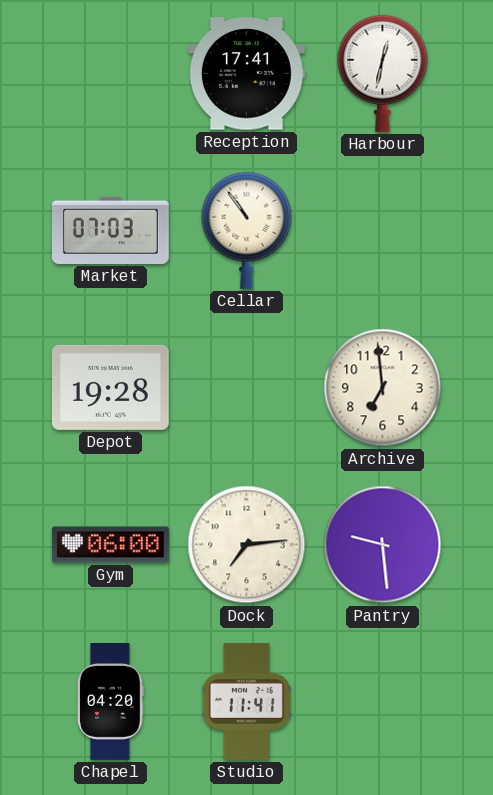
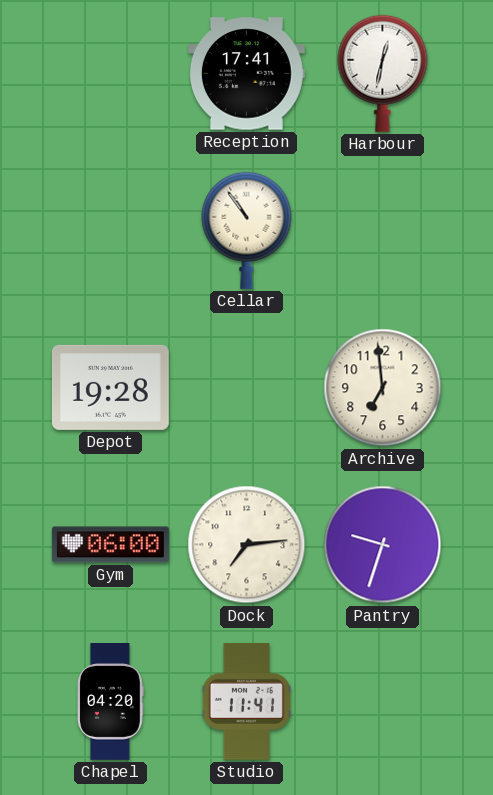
Market: 07:03 -> none
Pantry: 9:29 -> 9:33
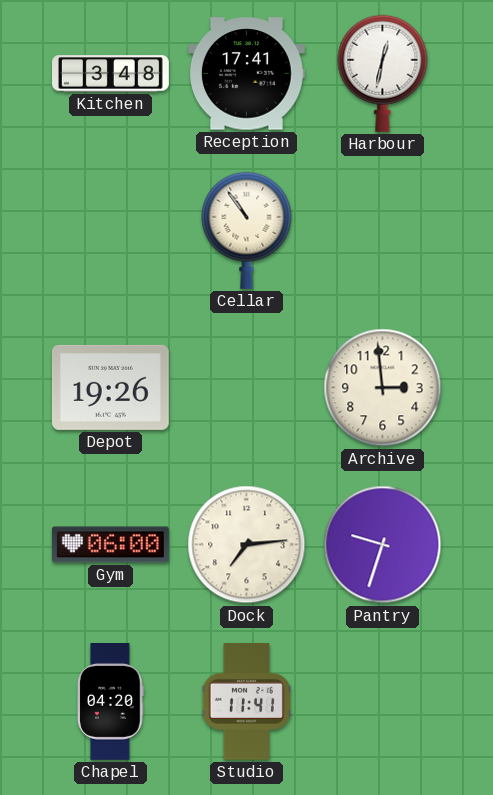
Kitchen: none -> 3:48
Depot: 19:28 -> 19:26
Archive: 6:59 -> 2:59
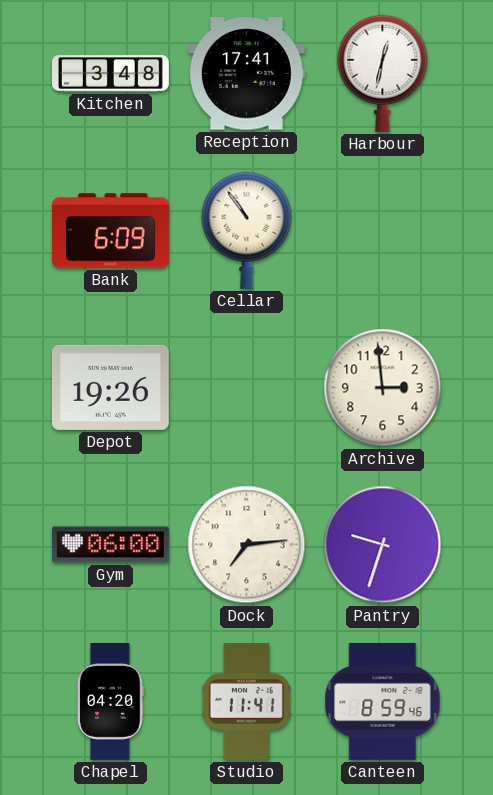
Bank: none -> 6:09
Canteen: none -> 8:59
